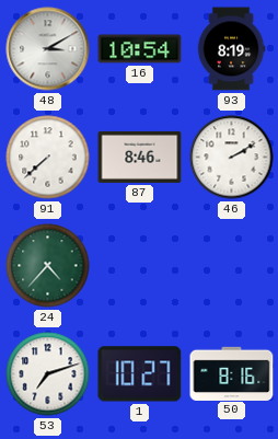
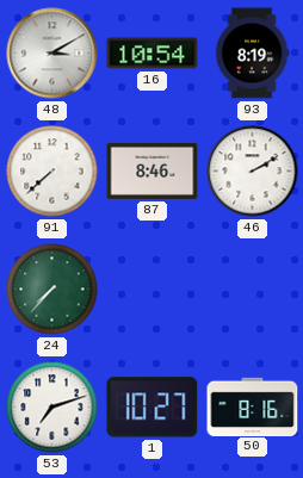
24: 4:37 -> 7:37
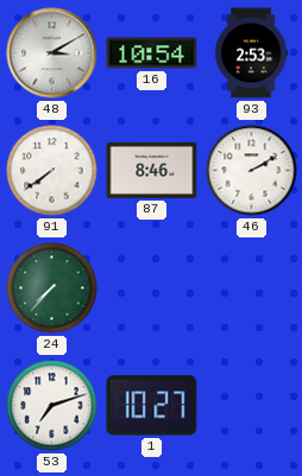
93: 8:19 -> 2:53
91: 7:38 -> 7:39
50: 8:16 -> none
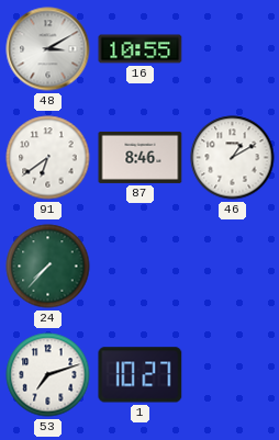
16: 10:54 -> 10:55
93: 2:53 -> none
91: 7:39 -> 6:39
46: 2:10 -> 1:10
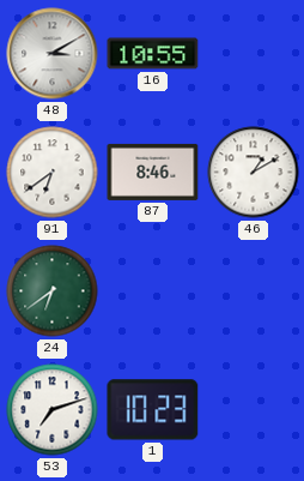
24: 7:37 -> 6:39
1: 10:27 -> 10:23
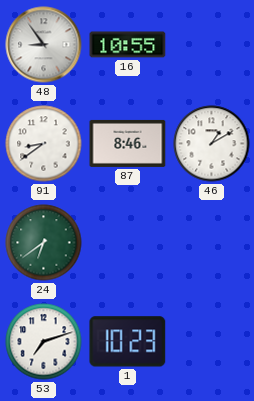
48: 3:10 -> 8:54
91: 6:39 -> 8:39
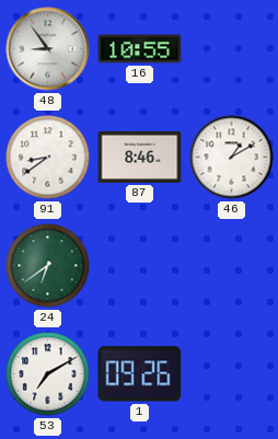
53: 7:12 -> 7:10
1: 10:23 -> 09:26
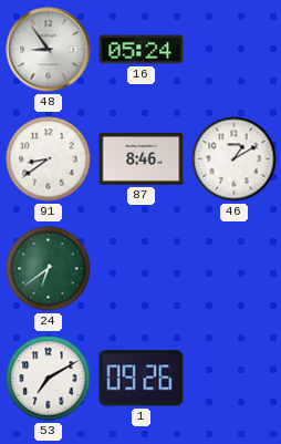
16: 10:55 -> 05:24
